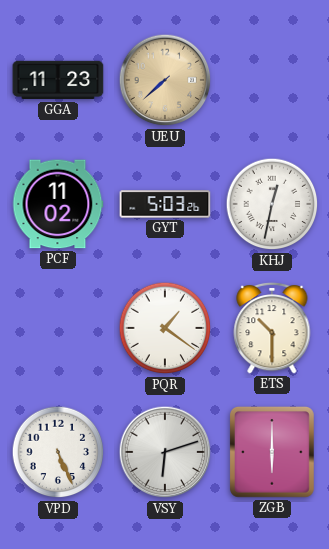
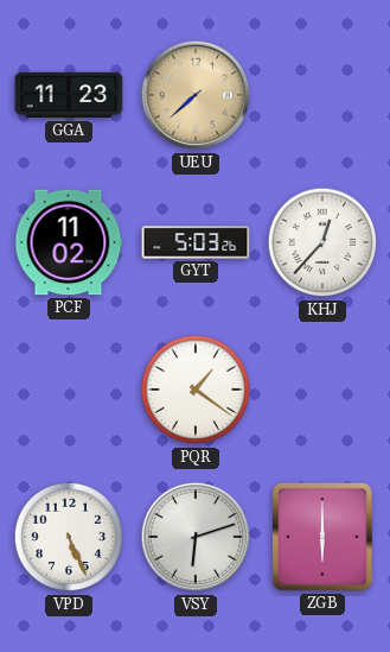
KHJ: 12:32 -> 12:37
ETS: 10:30 -> none
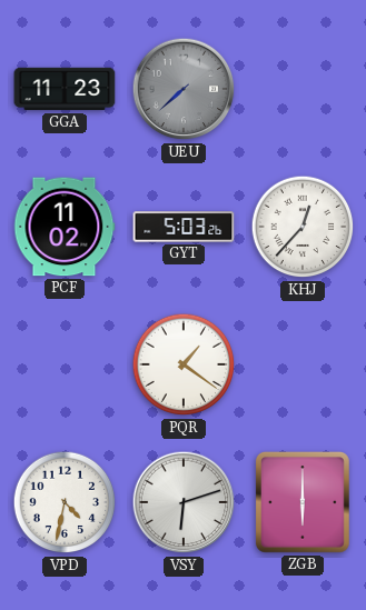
UEU dial: champagne -> grey
VPD: 5:26 -> 4:32
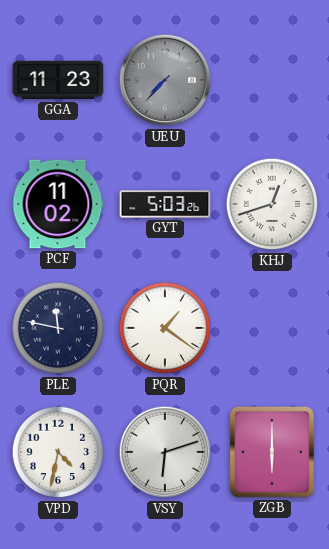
UEU: 7:38 -> 7:37
KHJ: 12:37 -> 12:42
PLE: none -> 11:47
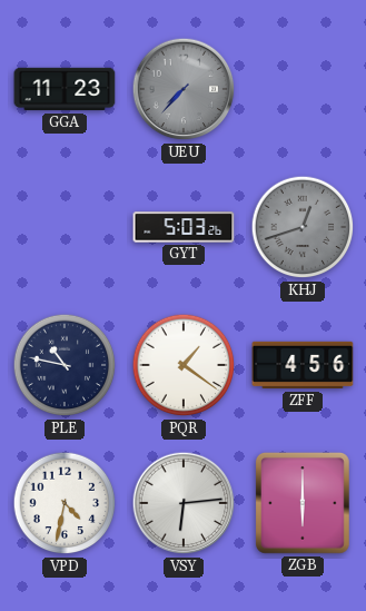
PCF: 11:02 -> none
KHJ dial: white -> grey
PLE: 11:47 -> 10:47
ZFF: none -> 4:56
VSY: 6:12 -> 6:14
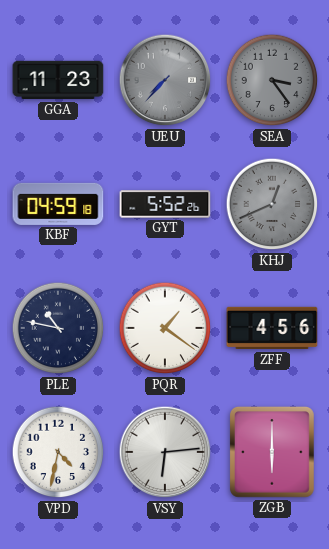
SEA: none -> 3:24
KBF: none -> 04:59
GYT: 5:03 -> 5:52
KHJ: 12:42 -> 12:41
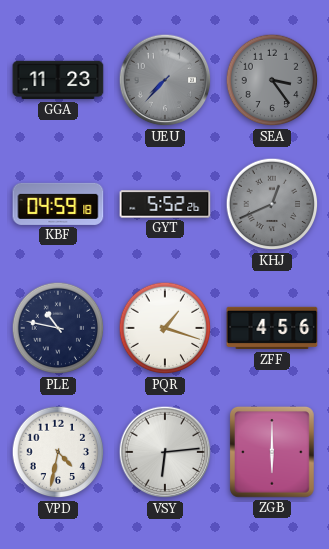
PQR: 1:21 -> 1:18
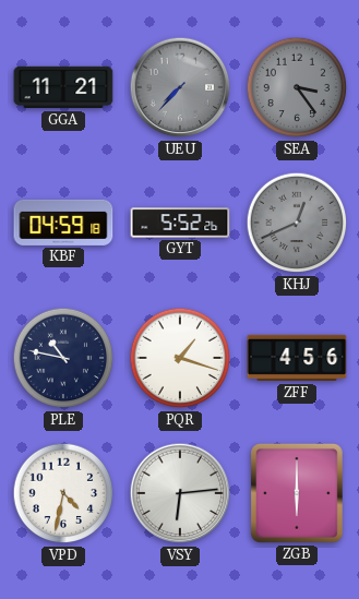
GGA: 11:23 -> 11:21
